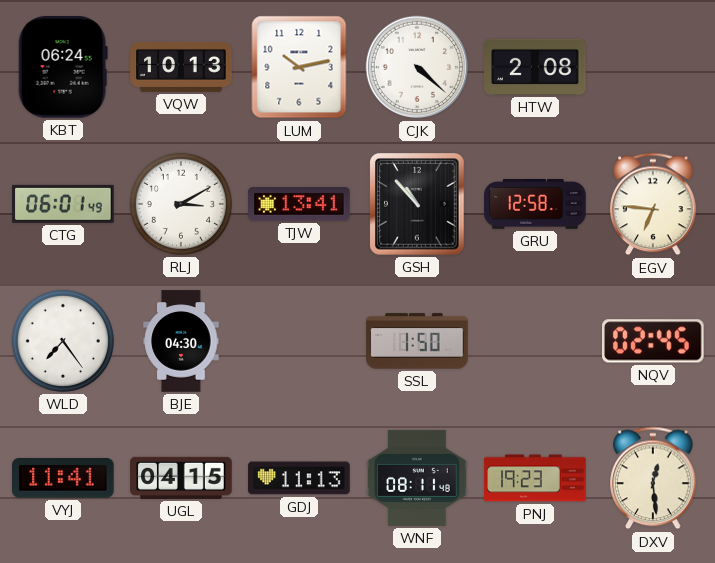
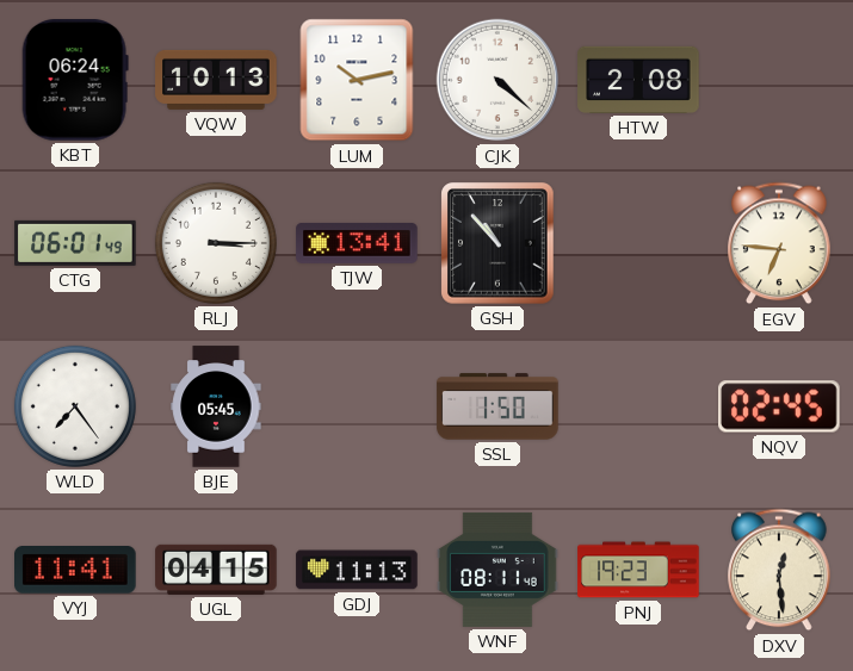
RLJ: 3:10 -> 3:15
GRU: 12:58 -> none
BJE: 04:30 -> 05:45
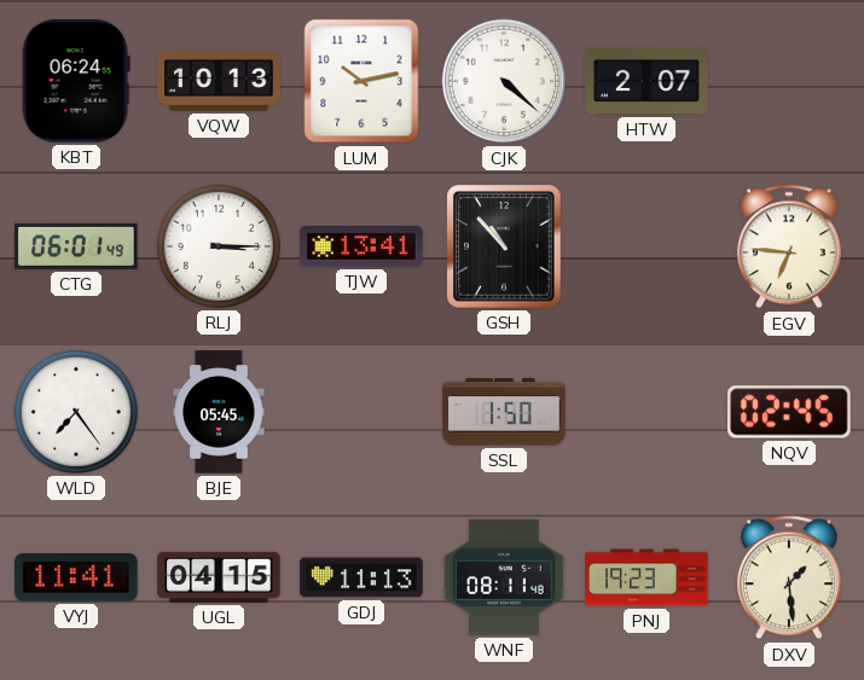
HTW: 2:08 -> 2:07
DXV: 12:29 -> 1:29
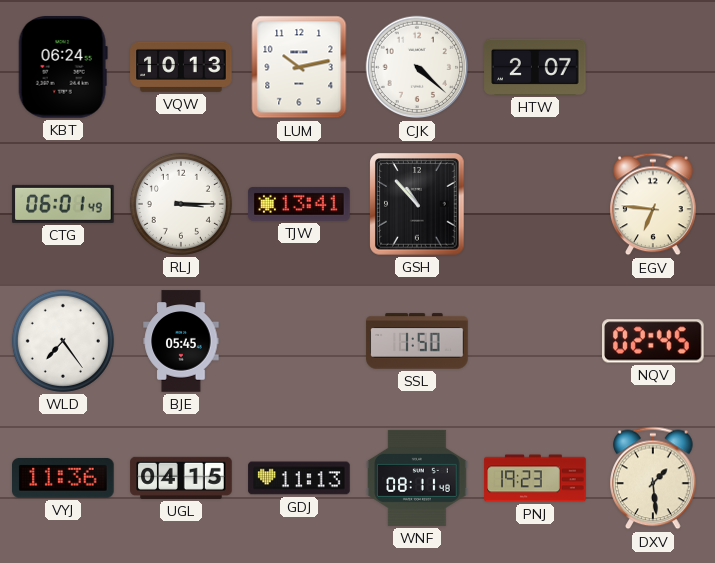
VYJ: 11:41 -> 11:36
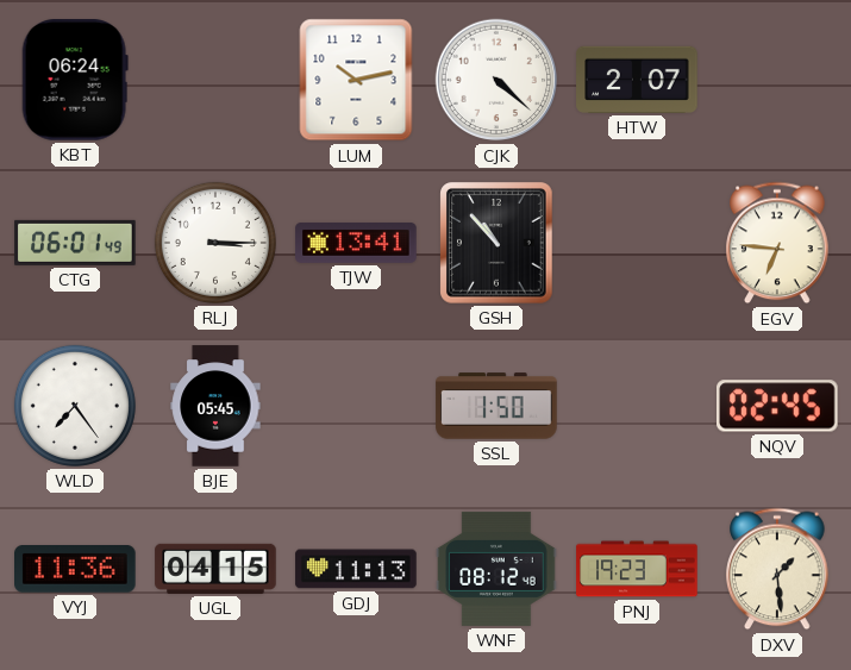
VQW: 10:13 -> none
WNF: 08:11 -> 08:12
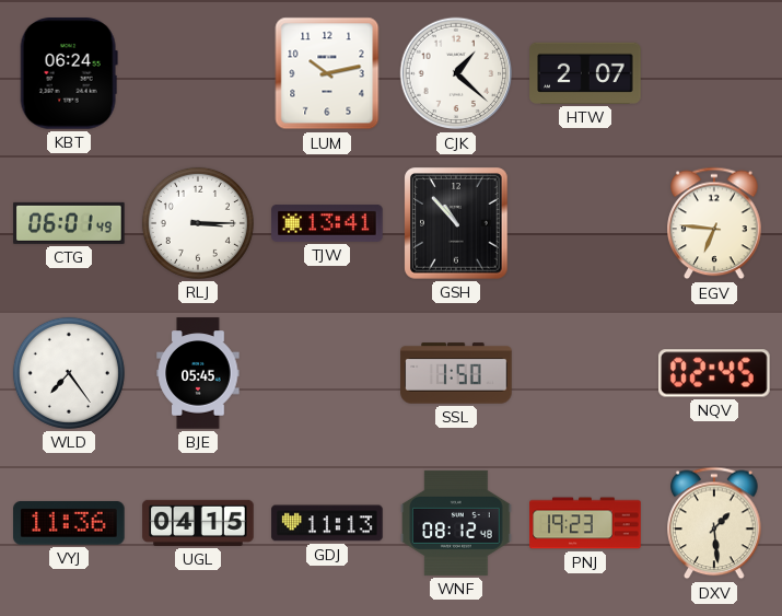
CJK: 4:22 -> 1:22
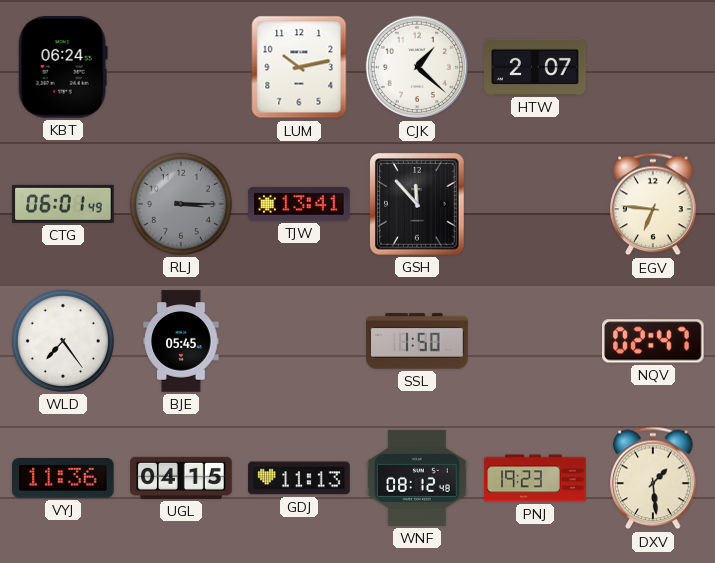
RLJ dial: white -> grey
GSH: 10:53 -> 11:53
NQV: 02:45 -> 02:47
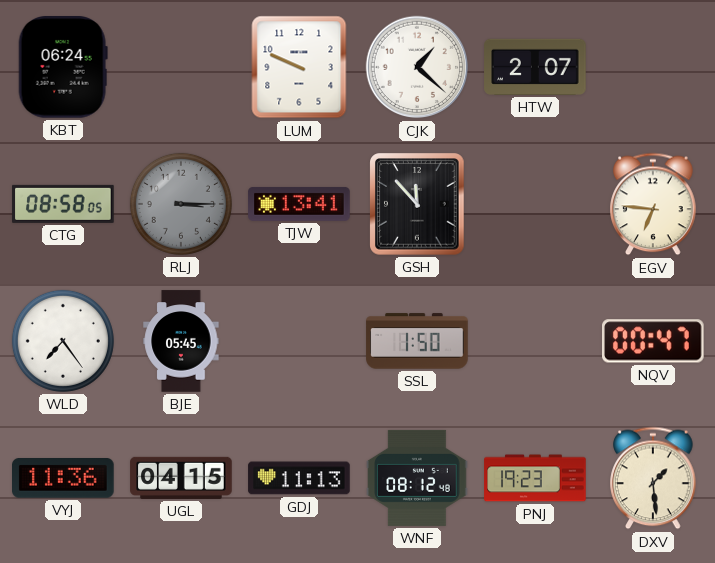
LUM: 10:13 -> 9:49
CTG: 06:01 -> 08:58
NQV: 02:47 -> 00:47
